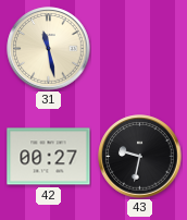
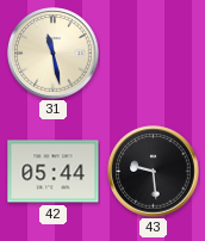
42: 00:27 -> 05:44
43: 9:32 -> 9:29
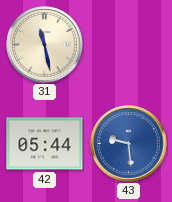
43 dial: black -> blue
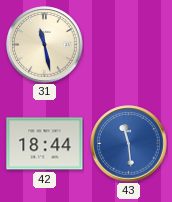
42: 05:44 -> 18:44
43: 9:29 -> 11:29
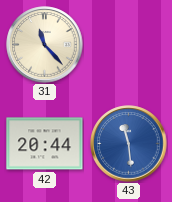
31: 11:28 -> 11:23
42: 18:44 -> 20:44
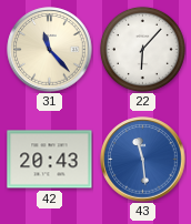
22: none -> 6:07
42: 20:44 -> 20:43
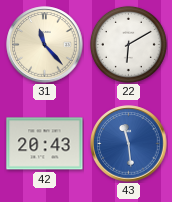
22: 6:07 -> 6:10
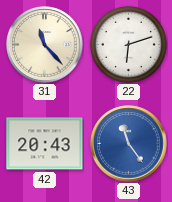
22: 6:10 -> 6:12
43: 11:29 -> 11:24
